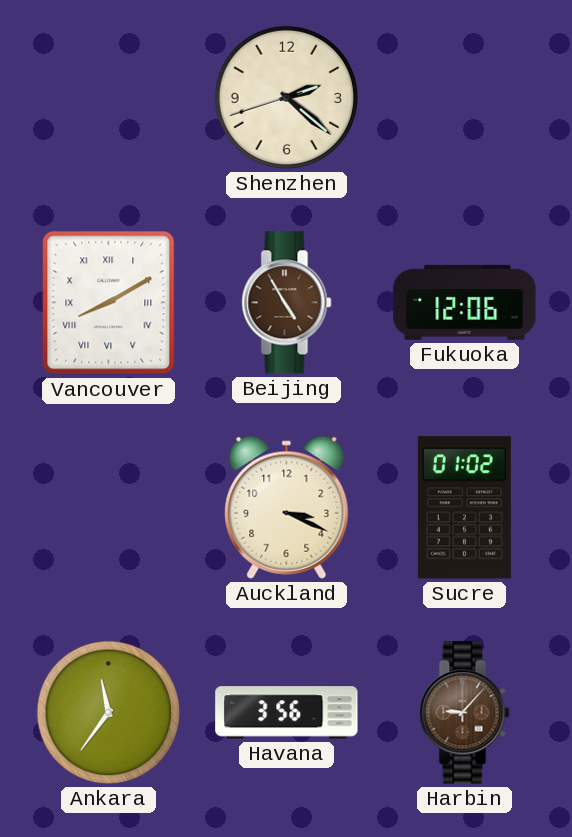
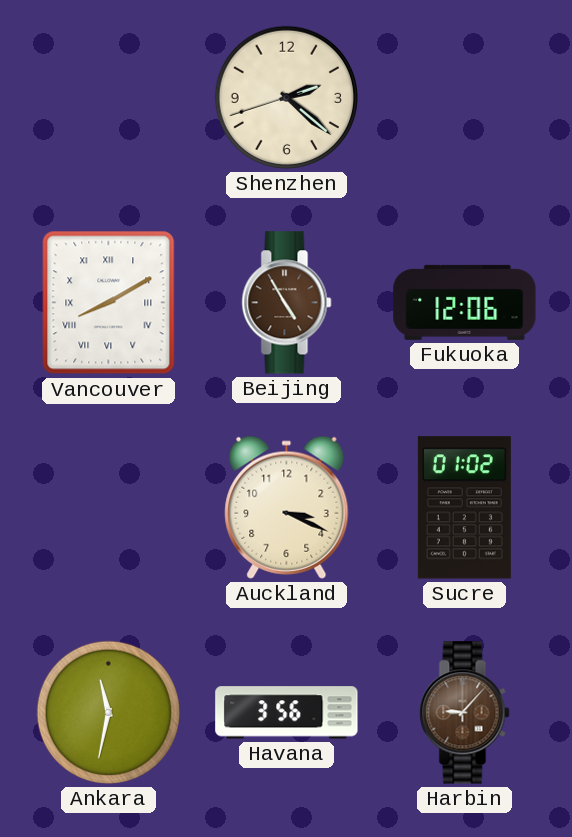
Ankara: 11:36 -> 11:32
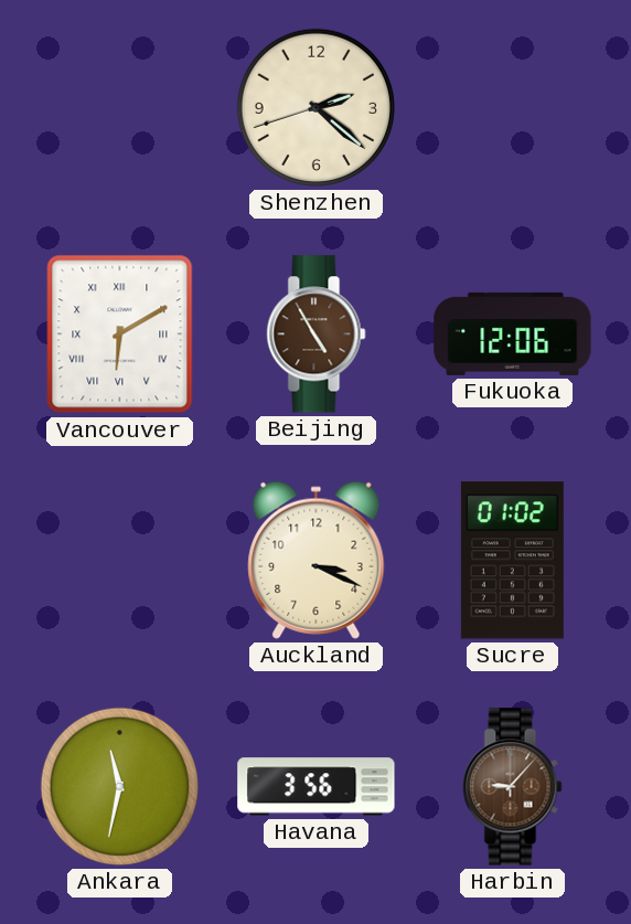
Vancouver: 8:10 -> 6:10
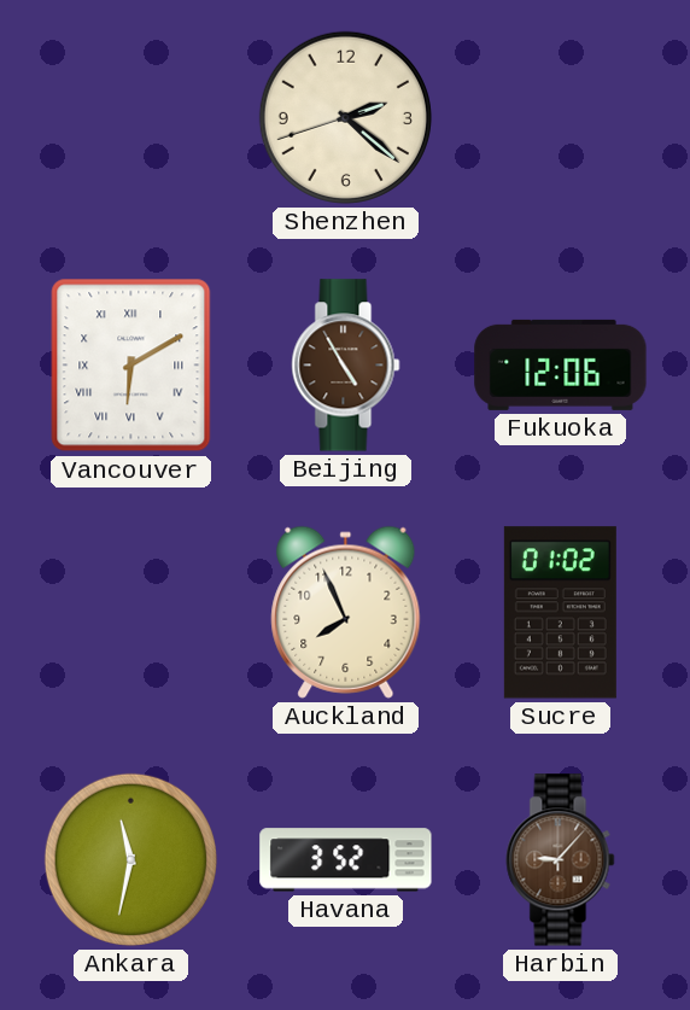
Auckland: 3:19 -> 7:56
Havana: 3:56 -> 3:52
